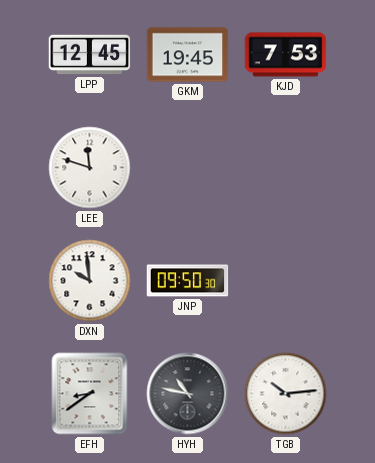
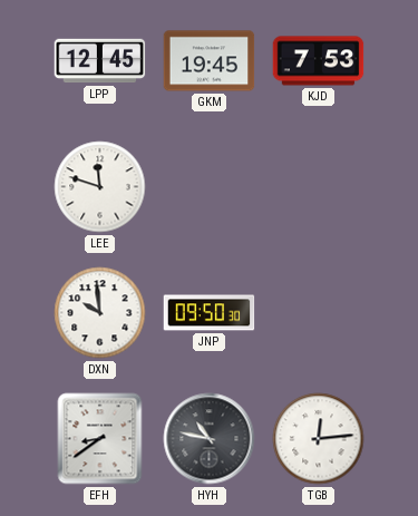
TGB: 10:14 -> 12:14
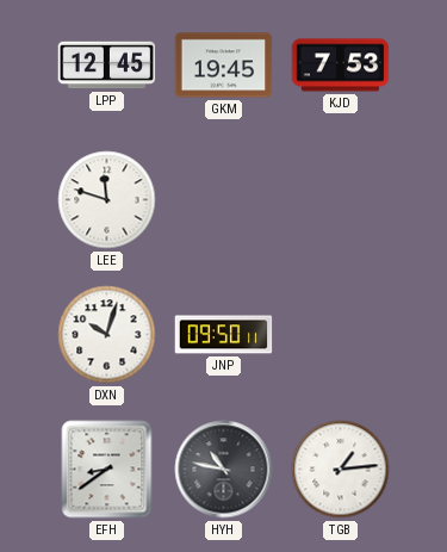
DXN: 9:59 -> 10:03
JNP: 09:50:30 -> 09:50:11
TGB: 12:14 -> 1:14
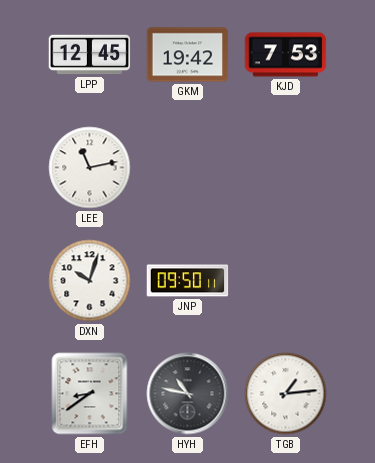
GKM: 19:45 -> 19:42
LEE: 11:48 -> 11:13
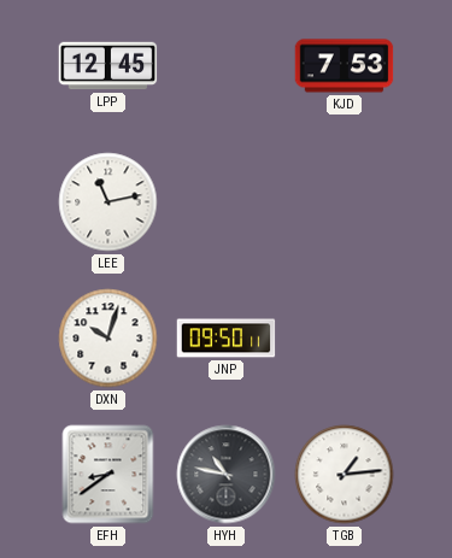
GKM: 19:42 -> none
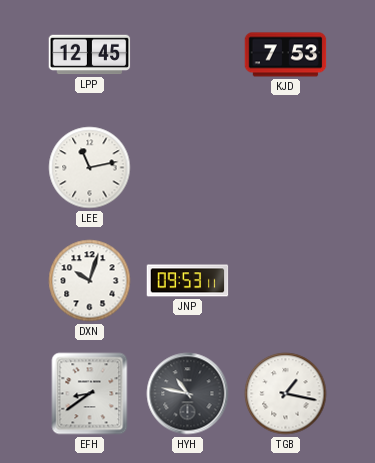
JNP: 09:50 -> 09:53
TGB: 1:14 -> 1:17
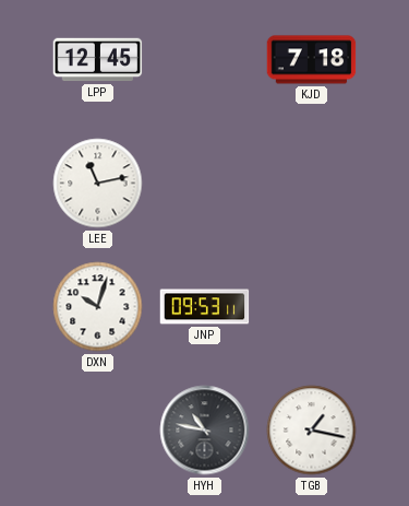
KJD: 7:53 -> 7:18
EFH: 8:39 -> none
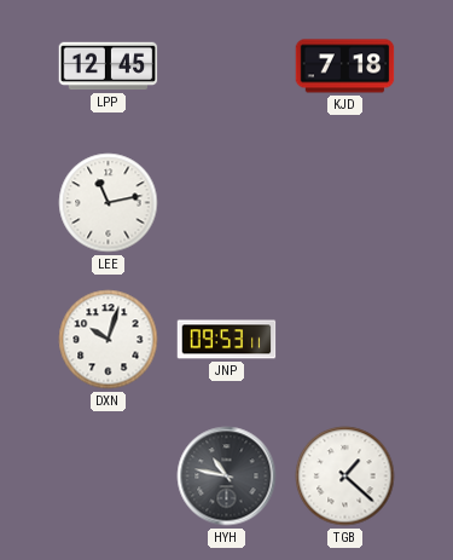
TGB: 1:17 -> 1:22
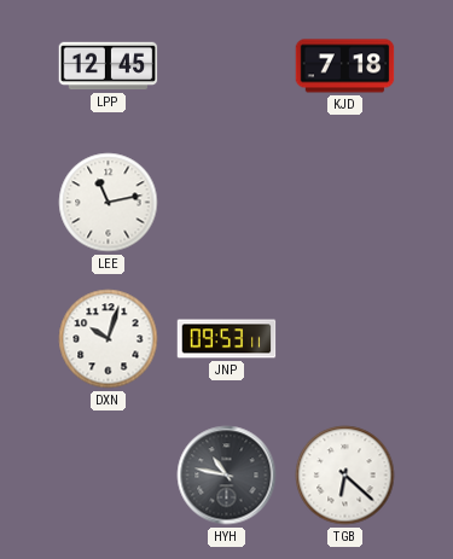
TGB: 1:22 -> 6:22
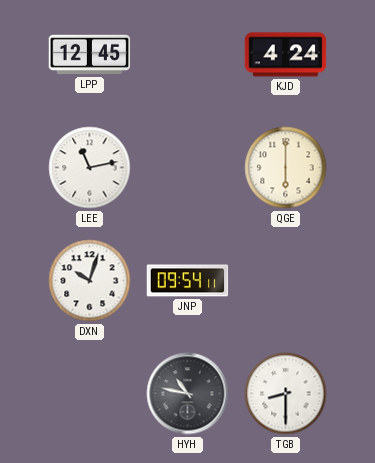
KJD: 7:18 -> 4:24
QGE: none -> 6:00
JNP: 09:53 -> 09:54
TGB: 6:22 -> 8:30
